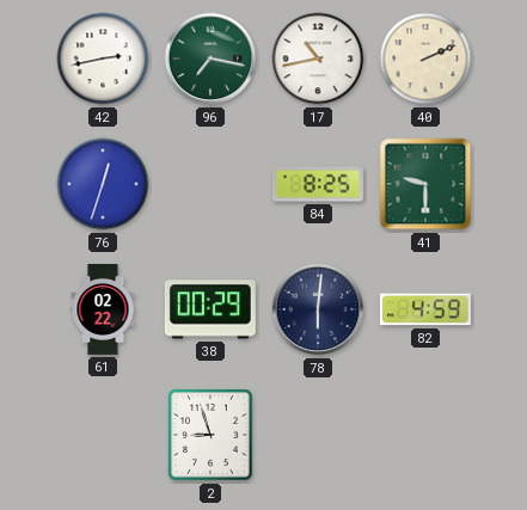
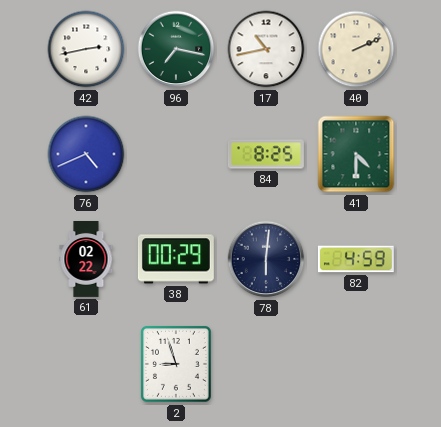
76: 12:33 -> 4:41
41: 9:30 -> 4:30
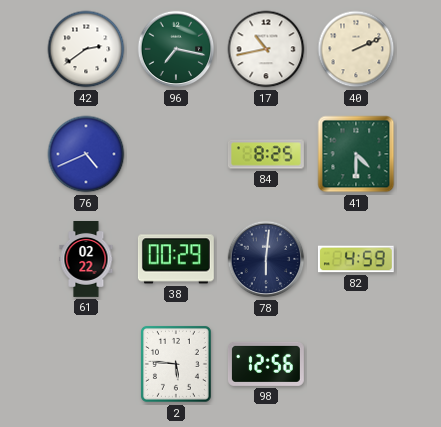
42: 2:43 -> 2:39
2: 8:57 -> 5:46
98: none -> 12:56
